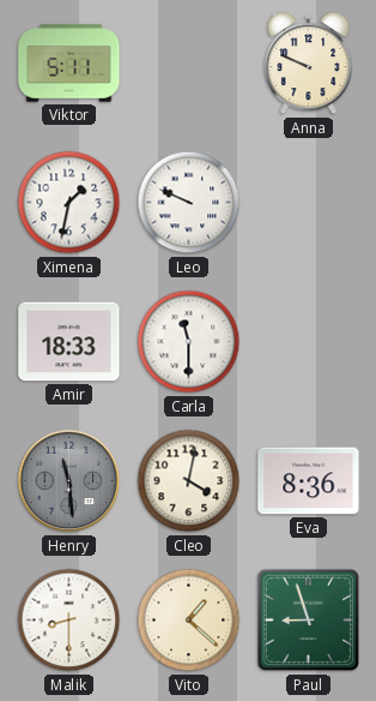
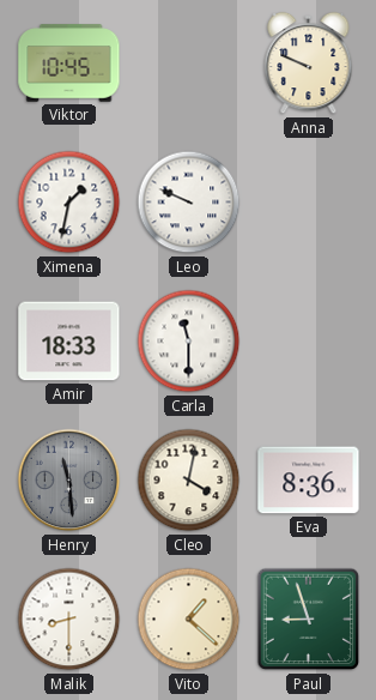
Viktor: 5:11 -> 10:45
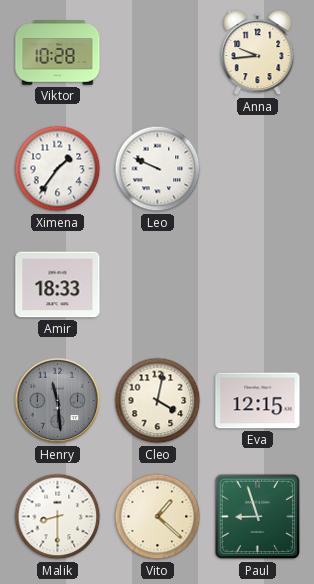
Viktor: 10:45 -> 10:28
Anna: 9:49 -> 9:44
Ximena: 1:32 -> 1:36
Carla: 11:30 -> none
Eva: 8:36 -> 12:15
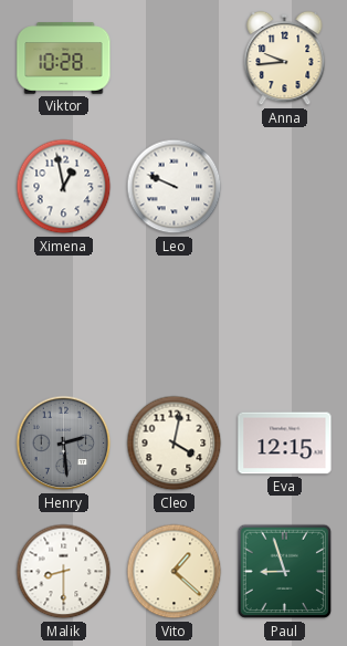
Ximena: 1:36 -> 12:58
Amir: 18:33 -> none
Henry: 11:29 -> 2:29
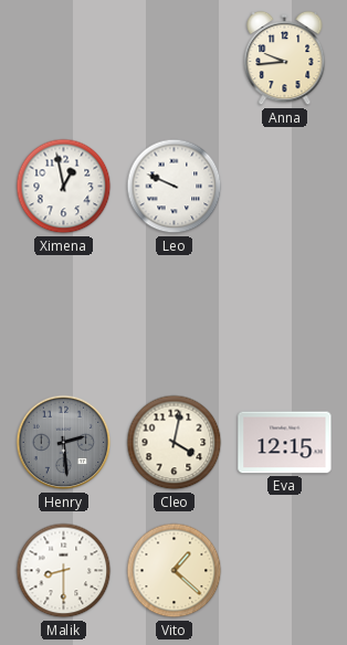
Viktor: 10:28 -> none
Paul: 8:57 -> none
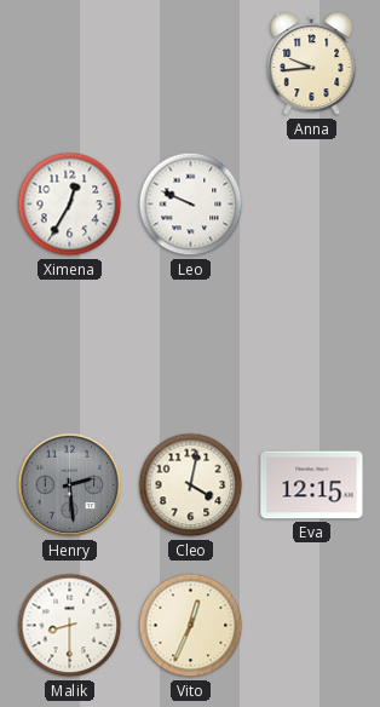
Ximena: 12:58 -> 12:35
Vito: 1:22 -> 12:34
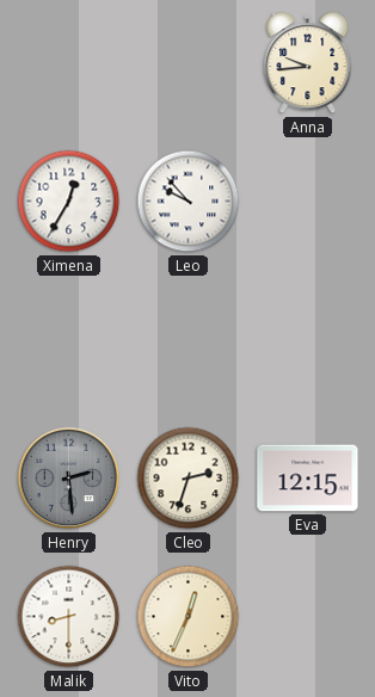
Leo: 9:49 -> 9:53
Cleo: 4:02 -> 2:33
